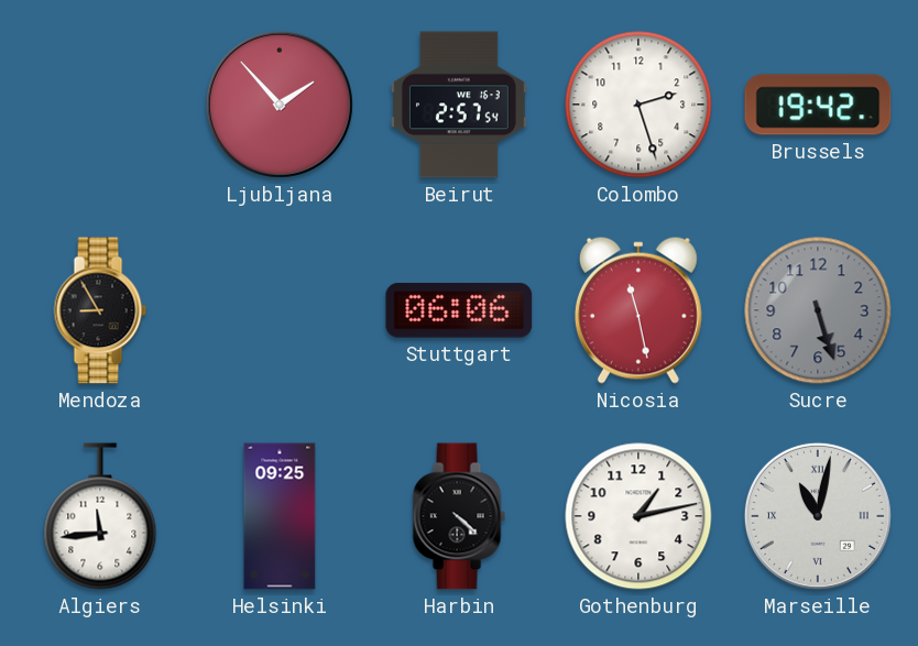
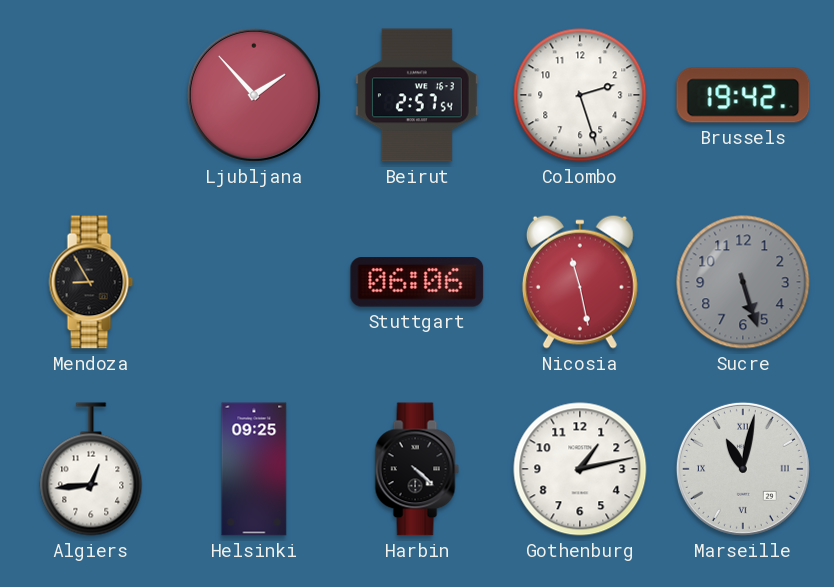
Algiers: 11:44 -> 12:44
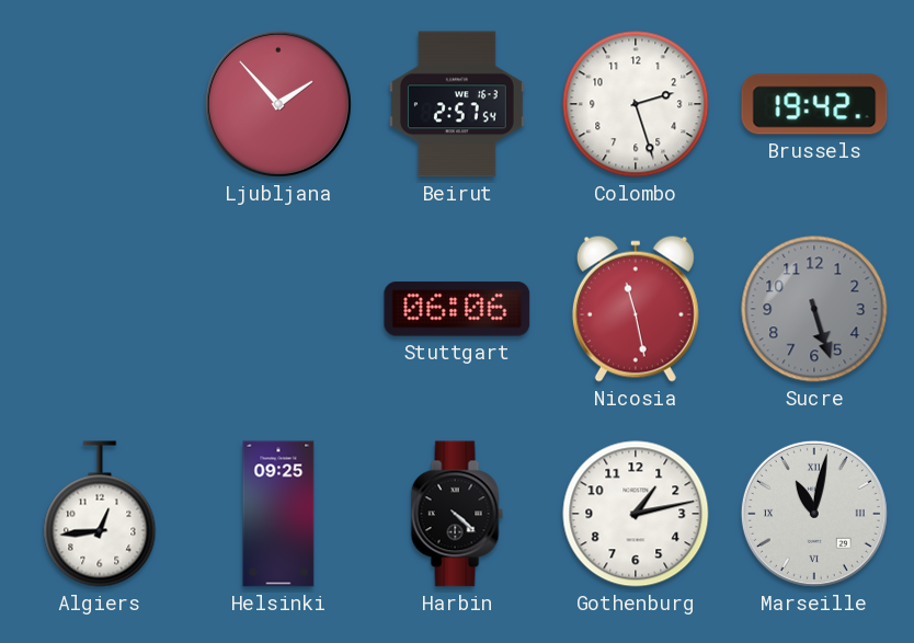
Mendoza: 8:55 -> none
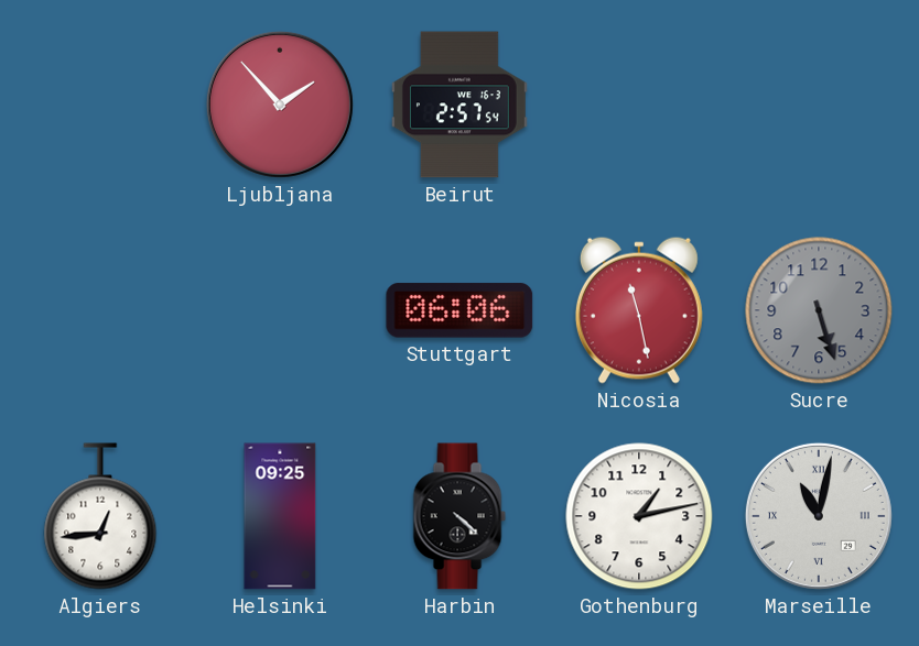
Colombo: 2:27 -> none
Brussels: 19:42 -> none
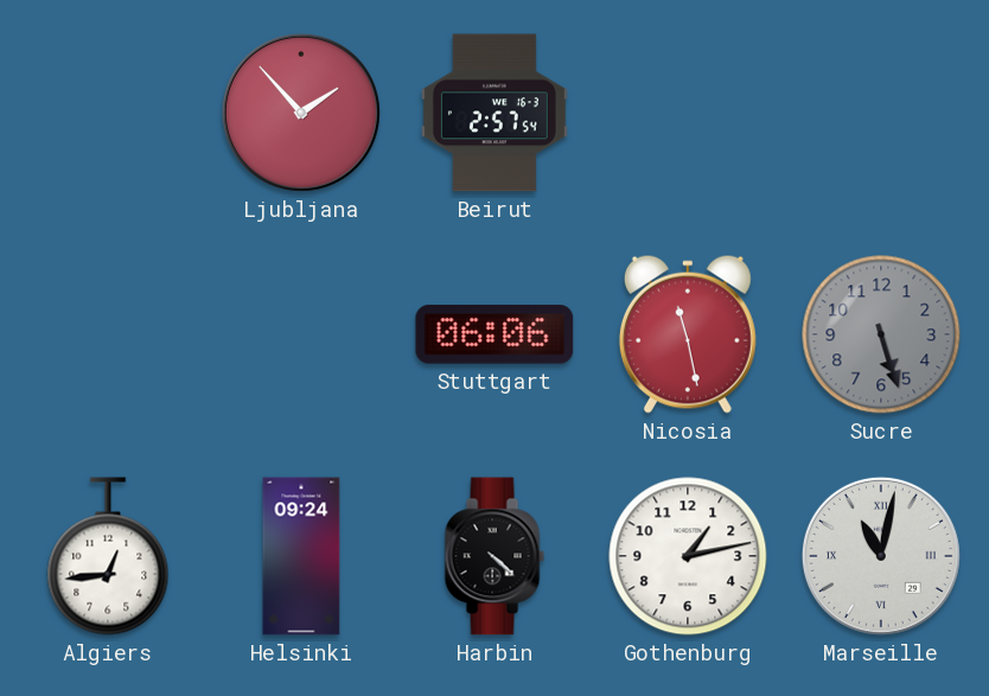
Helsinki: 09:25 -> 09:24
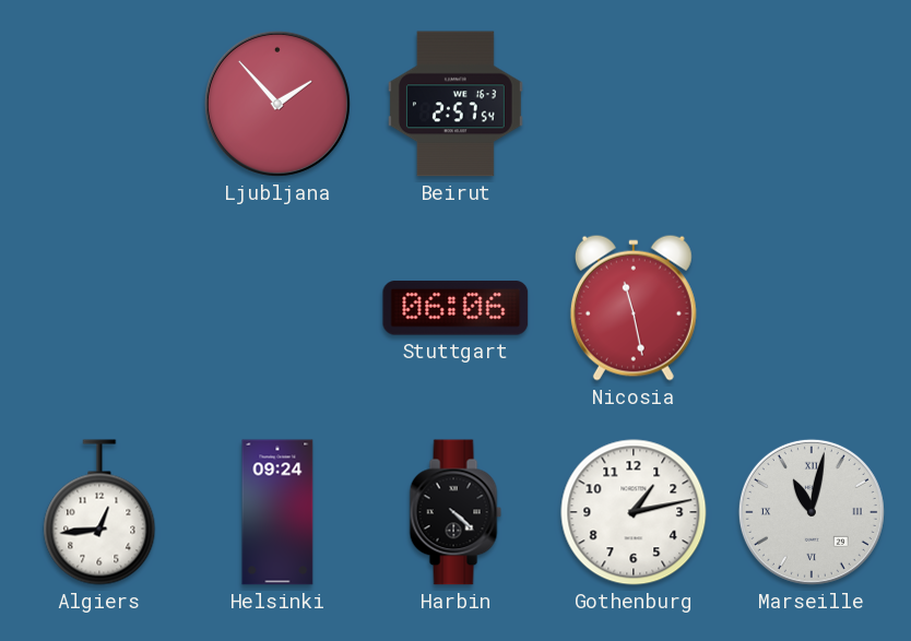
Sucre: 5:27 -> none
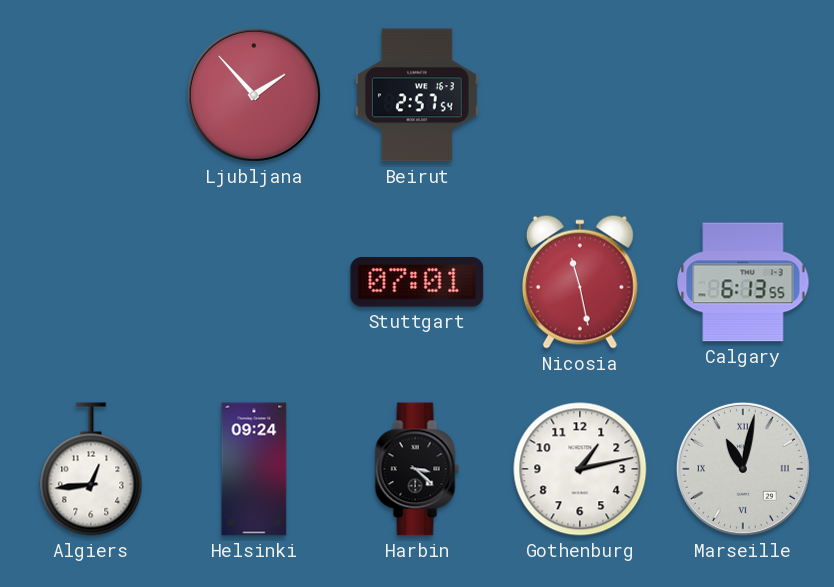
Stuttgart: 06:06 -> 07:01
Calgary: none -> 6:13
Harbin: 4:22 -> 3:22
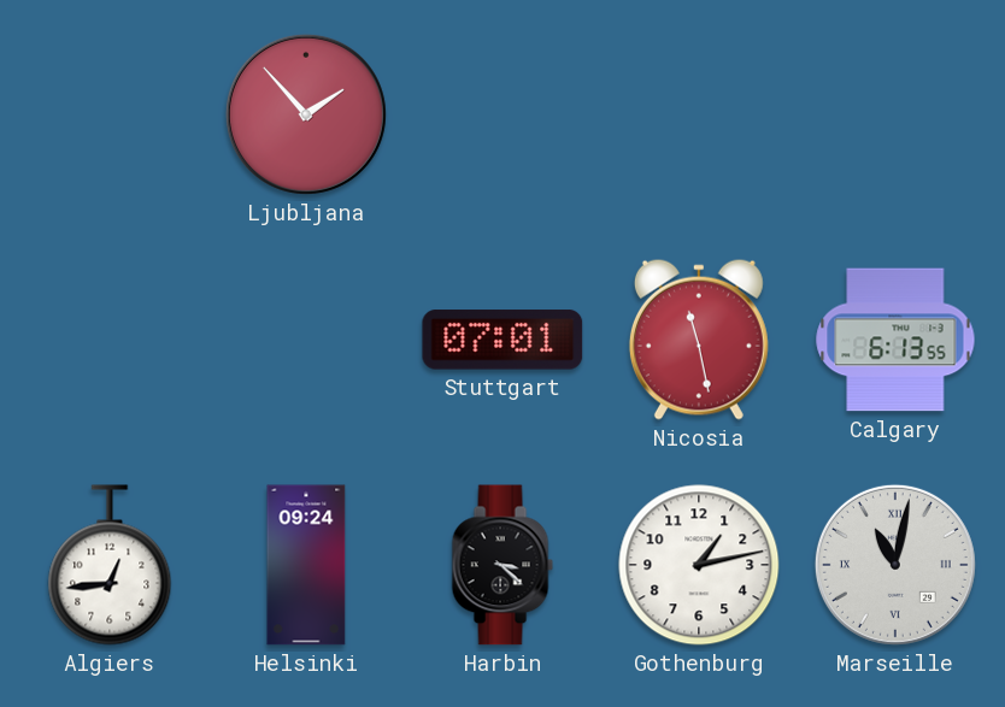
Beirut: 2:57 -> none
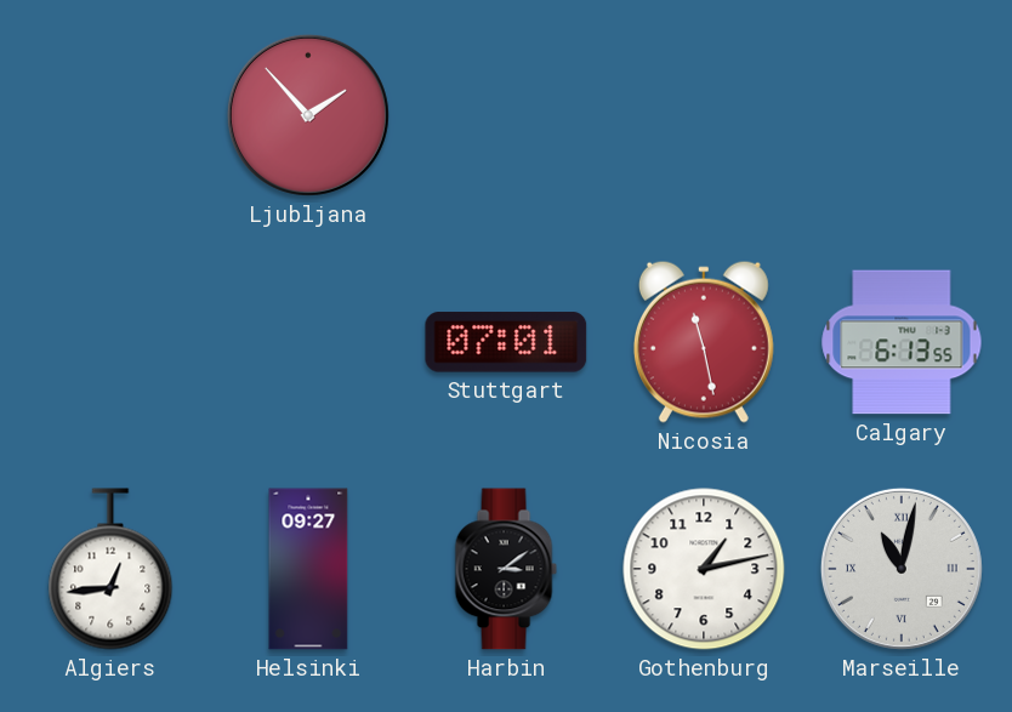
Helsinki: 09:24 -> 09:27
Harbin: 3:22 -> 3:09
